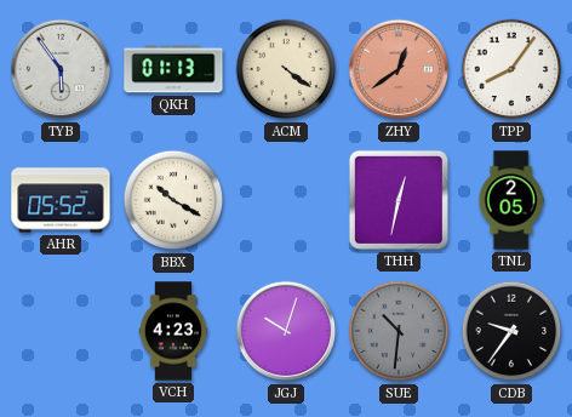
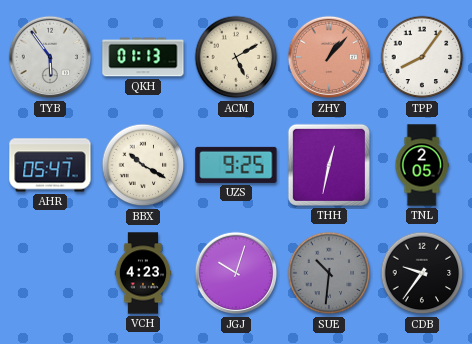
ACM: 4:21 -> 5:10
ZHY: 12:39 -> 1:07
AHR: 05:52 -> 05:47
UZS: none -> 9:25
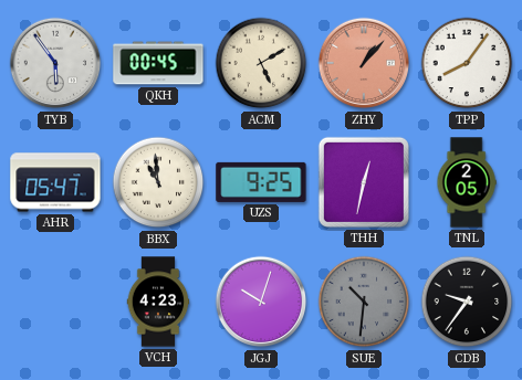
QKH: 01:13 -> 00:45
BBX: 10:20 -> 10:59
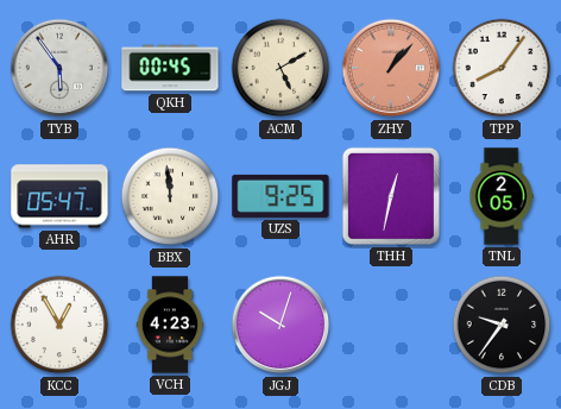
BBX: 10:59 -> 11:59
KCC: none -> 12:55
SUE: 10:31 -> none
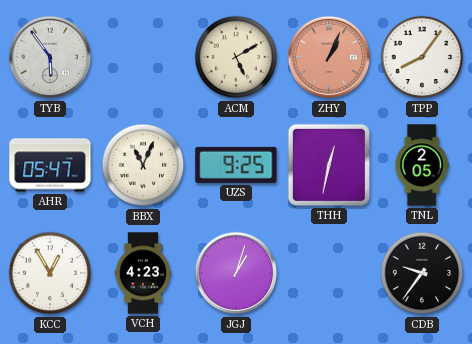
QKH: 00:45 -> none
ZHY: 1:07 -> 1:04
BBX: 11:59 -> 11:04
JGJ: 10:03 -> 1:03
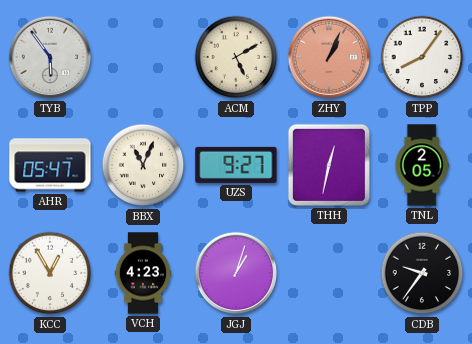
UZS: 9:25 -> 9:27
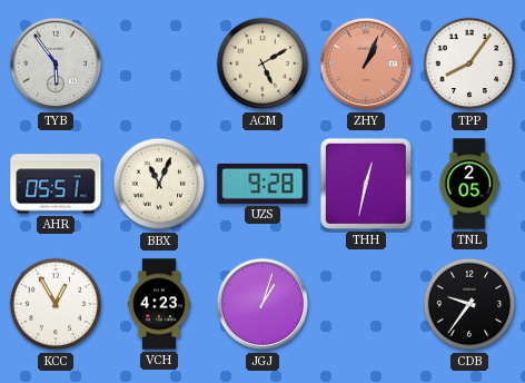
AHR: 05:47 -> 05:51
UZS: 9:27 -> 9:28
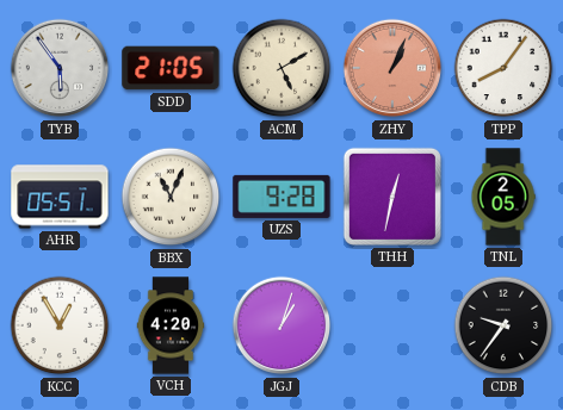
SDD: none -> 21:05
VCH: 4:23 -> 4:20
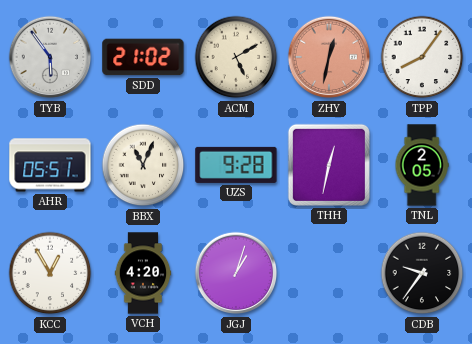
SDD: 21:05 -> 21:02
ZHY: 1:04 -> 12:32
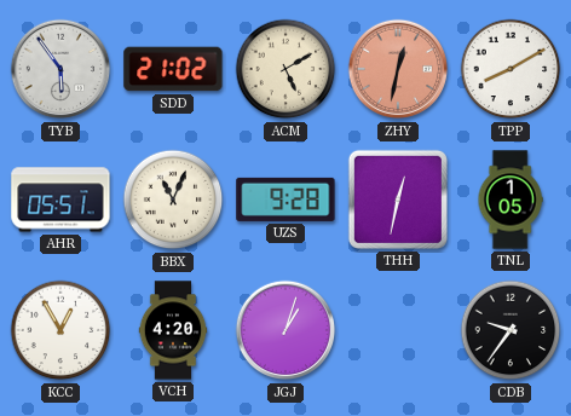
TPP: 8:06 -> 8:10
TNL: 2:05 -> 1:05
